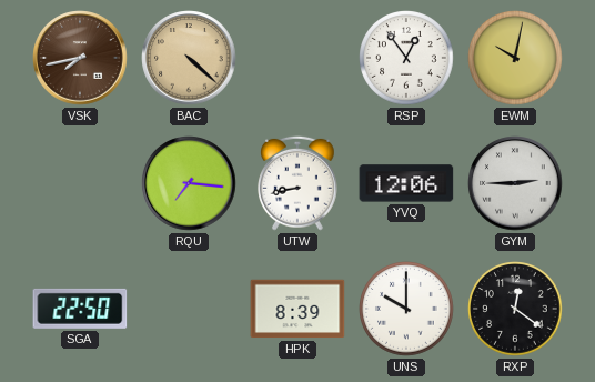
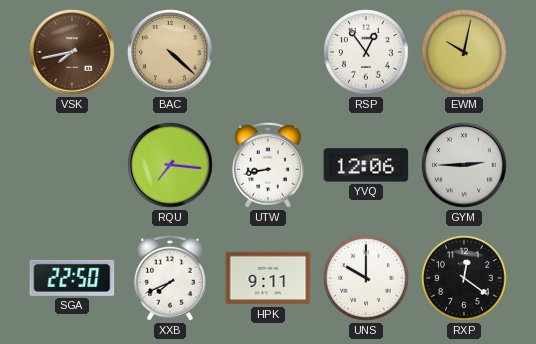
XXB: none -> 7:41
HPK: 8:39 -> 9:11
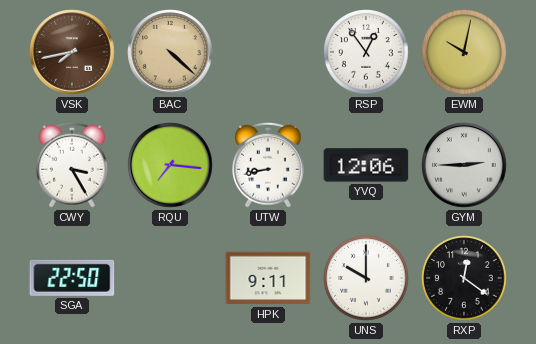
CWY: none -> 3:25
XXB: 7:41 -> none
